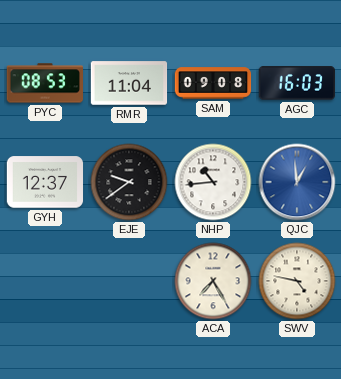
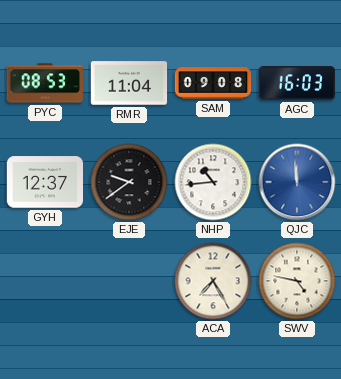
QJC: 12:59 -> 11:59
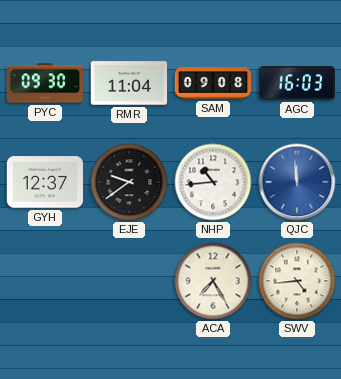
PYC: 08:53 -> 09:30
SWV: 4:47 -> 4:44
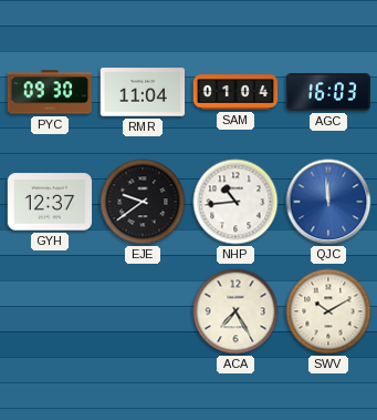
SAM: 09:08 -> 01:04
SWV: 4:44 -> 10:10
